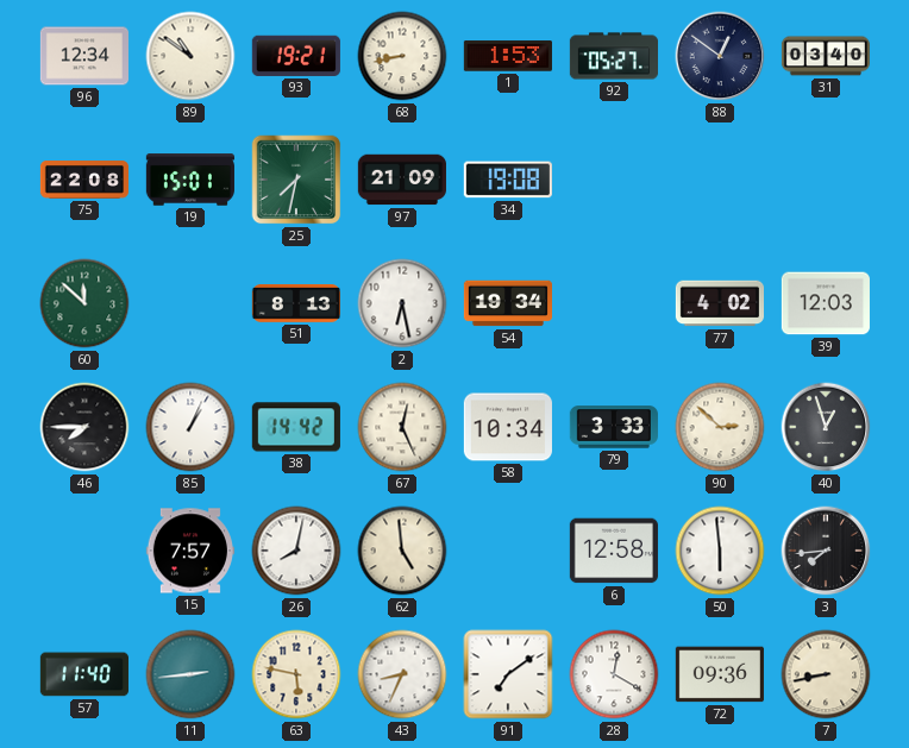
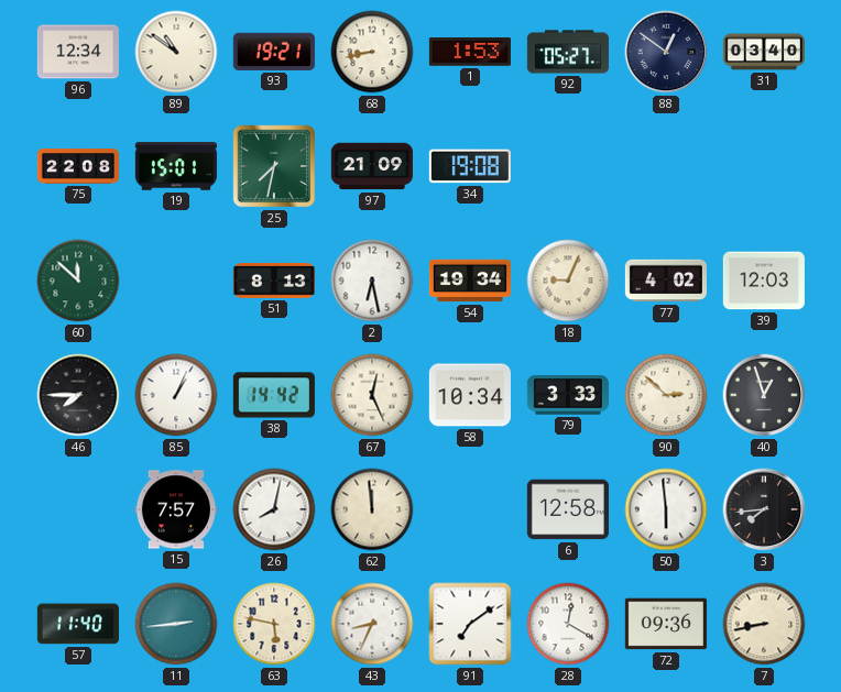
18: none -> 9:04
62: 4:59 -> 11:59
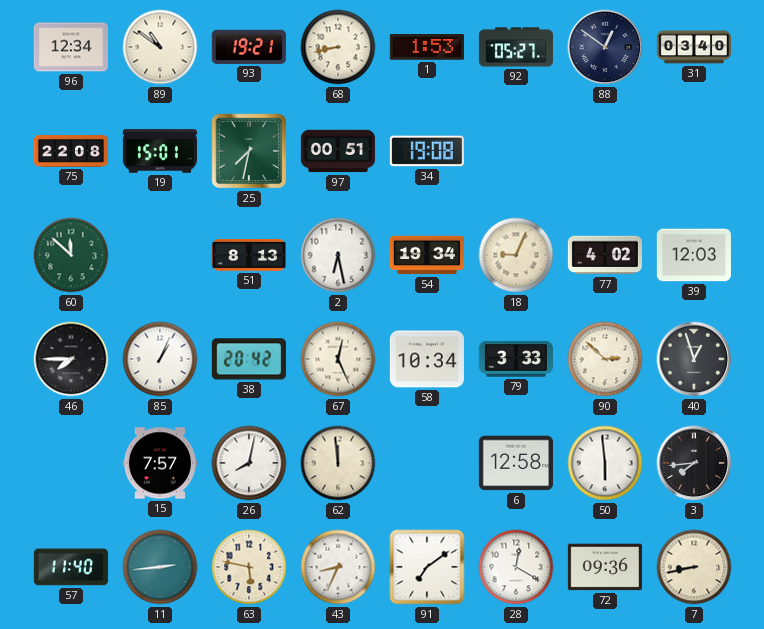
97: 21:09 -> 00:51
38: 14:42 -> 20:42
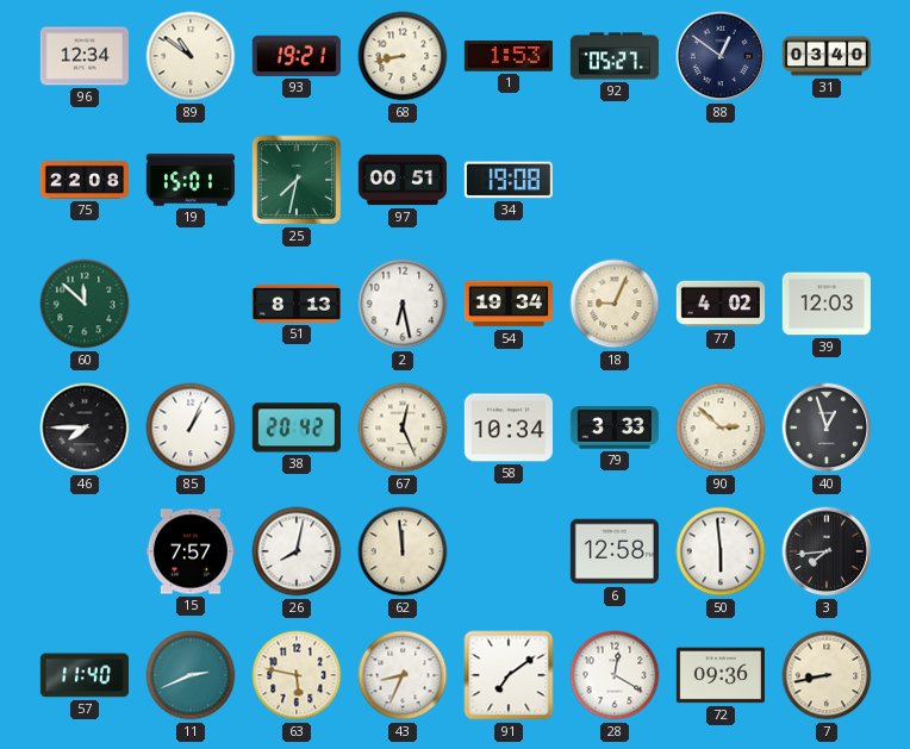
11: 2:44 -> 2:41
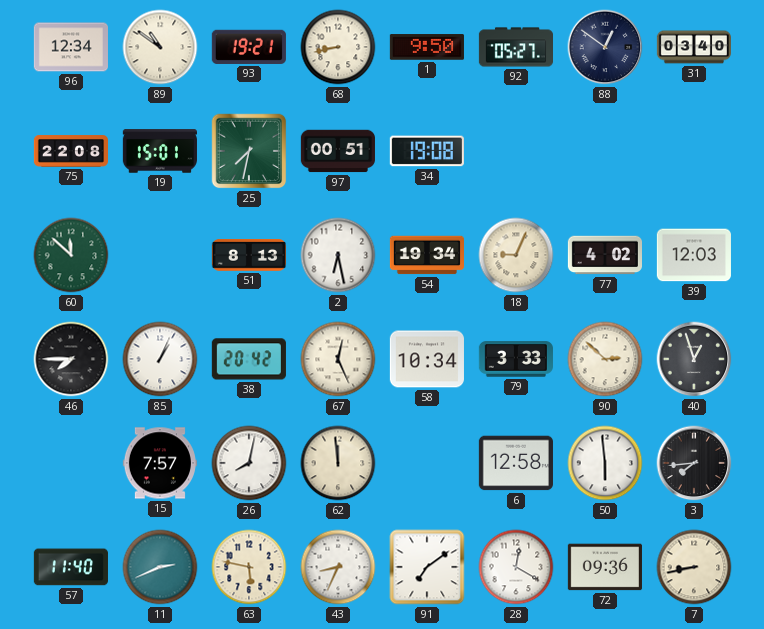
1: 1:53 -> 9:50
